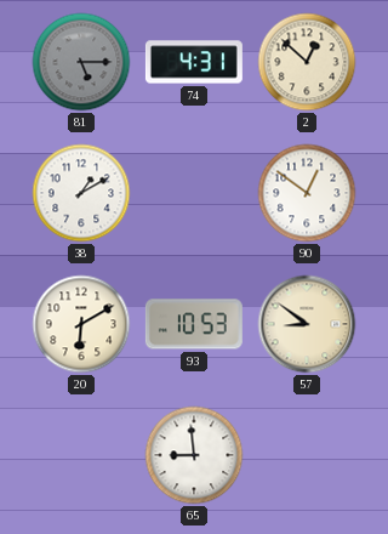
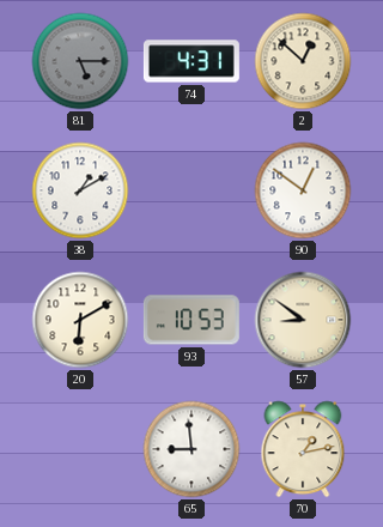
70: none -> 1:13
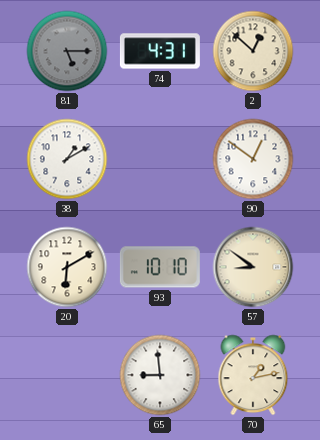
93: 10:53 -> 10:10
